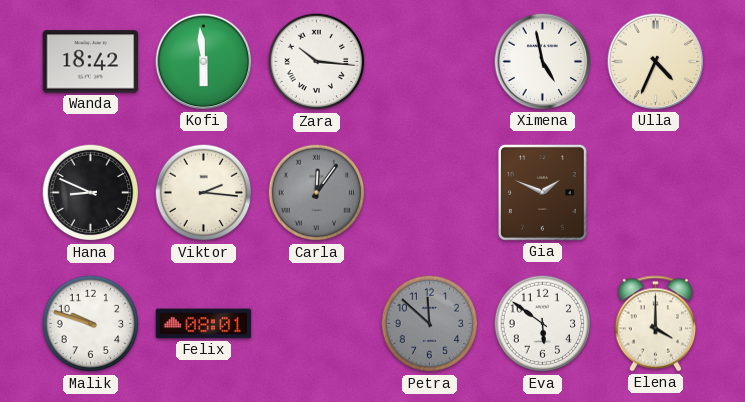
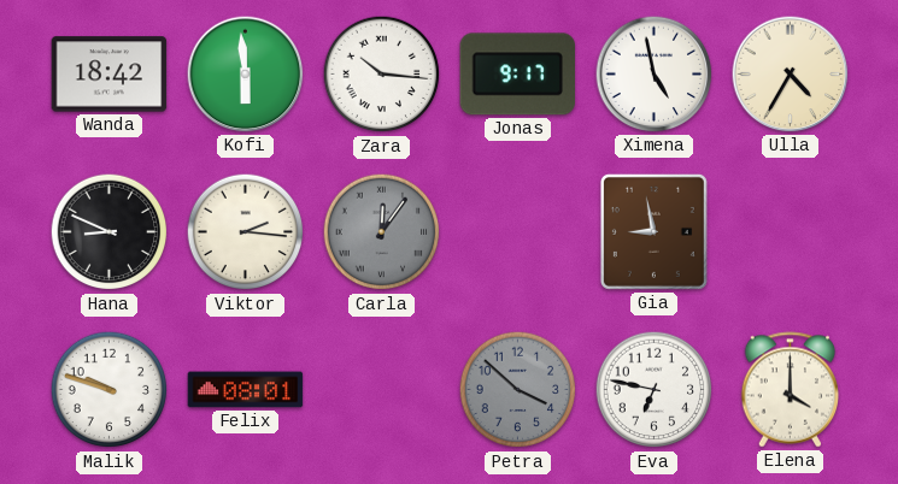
Jonas: none -> 9:17
Ulla: 4:34 -> 4:35
Gia: 1:49 -> 8:58
Petra: 11:52 -> 3:52
Eva: 5:51 -> 6:47
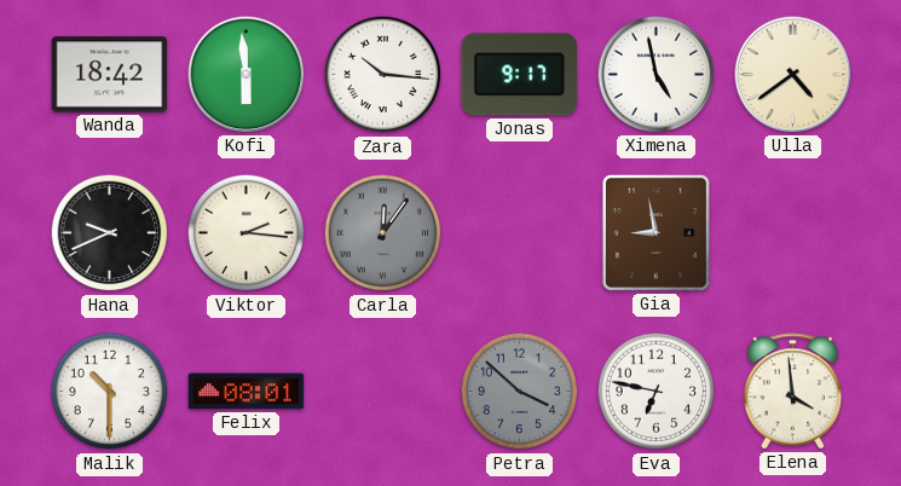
Ulla: 4:35 -> 4:39
Hana: 8:49 -> 9:41
Malik: 9:48 -> 10:30
Elena: 4:00 -> 3:59
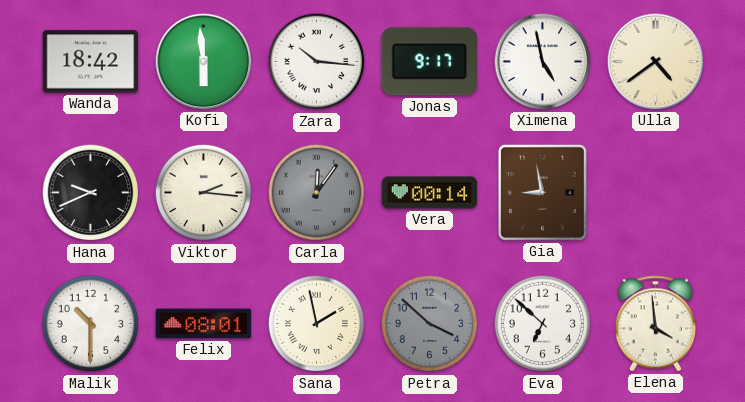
Vera: none -> 00:14
Sana: none -> 1:58
Eva: 6:47 -> 6:52
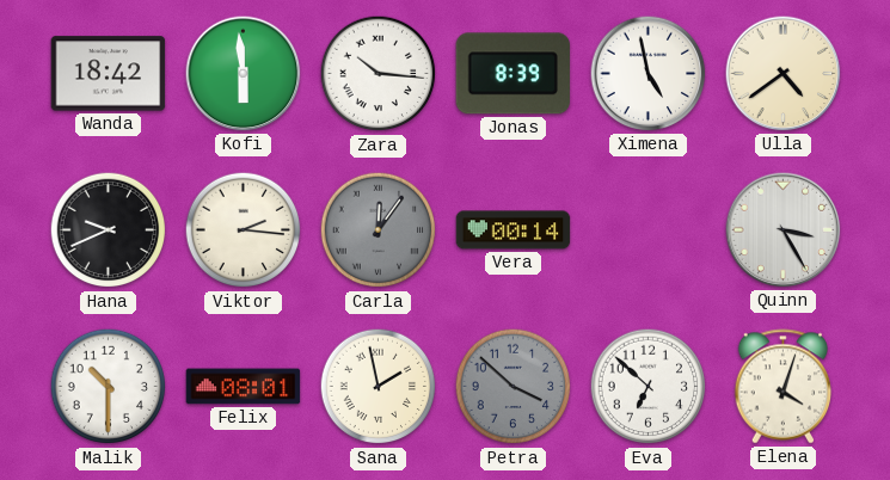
Jonas: 9:17 -> 8:39
Gia: 8:58 -> none
Quinn: none -> 3:25
Elena: 3:59 -> 4:03
